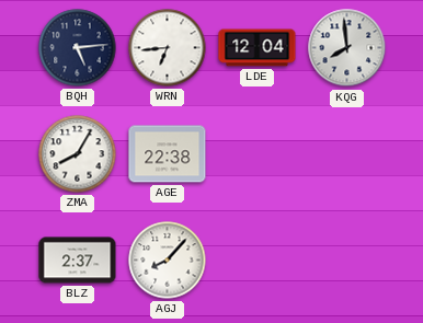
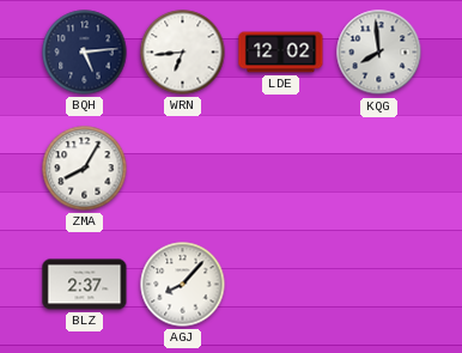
LDE: 12:04 -> 12:02
AGE: 22:38 -> none
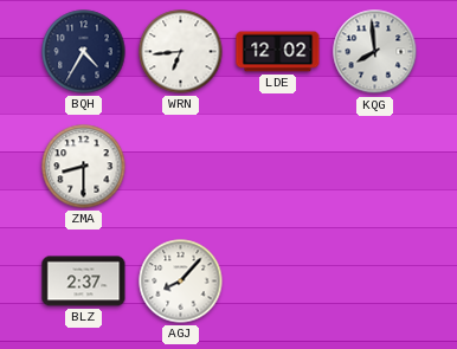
BQH: 5:14 -> 4:35
ZMA: 8:05 -> 8:30
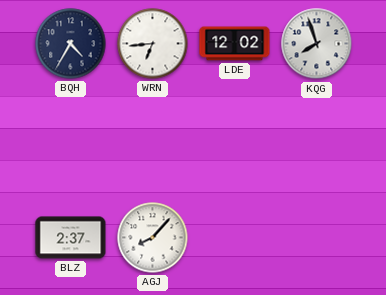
KQG: 7:59 -> 7:57
ZMA: 8:30 -> none
